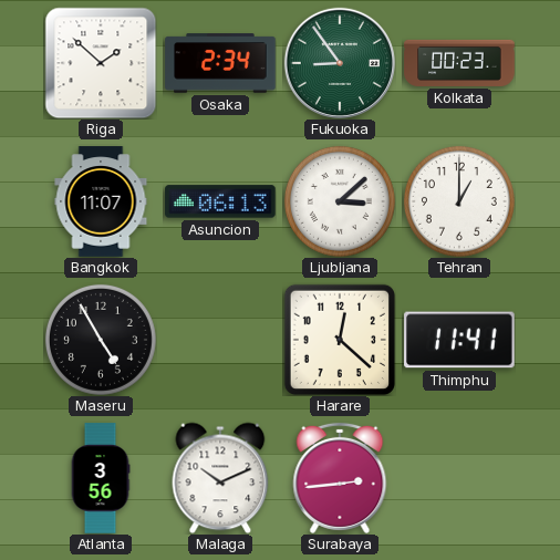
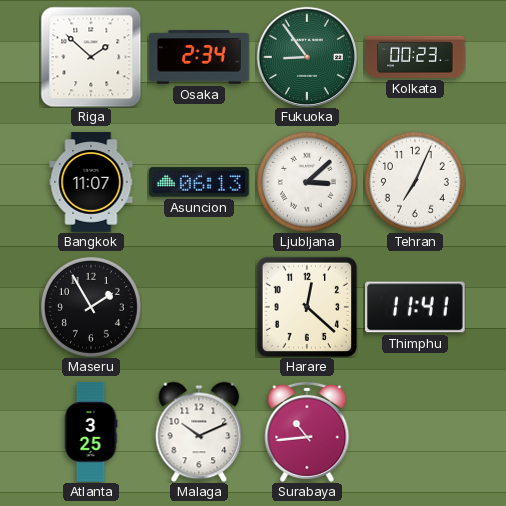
Tehran: 1:00 -> 7:04
Maseru: 4:55 -> 1:55
Atlanta: 3:56 -> 3:25
Surabaya: 2:44 -> 10:44
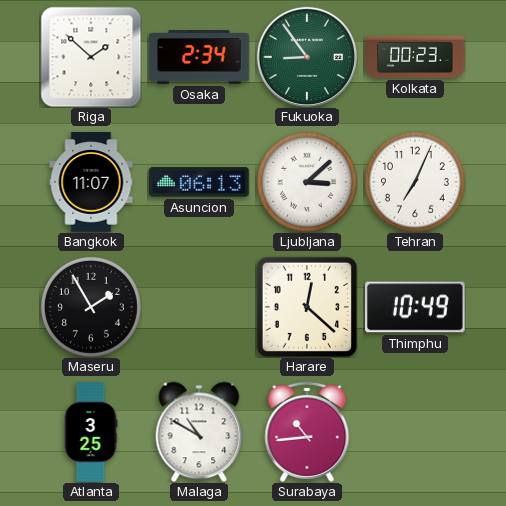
Thimphu: 11:41 -> 10:49
Malaga: 10:11 -> 10:50
